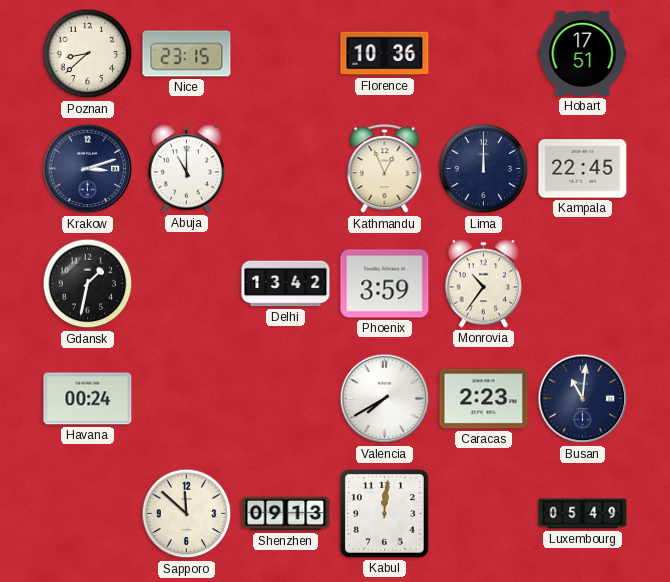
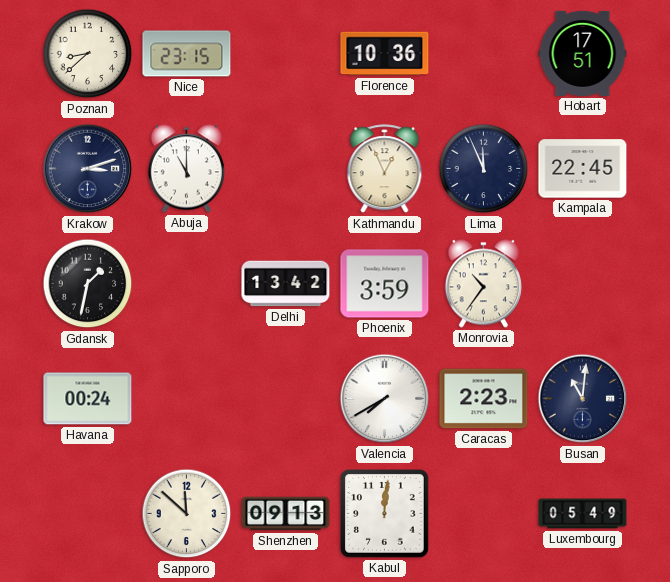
Lima: 12:00 -> 11:56
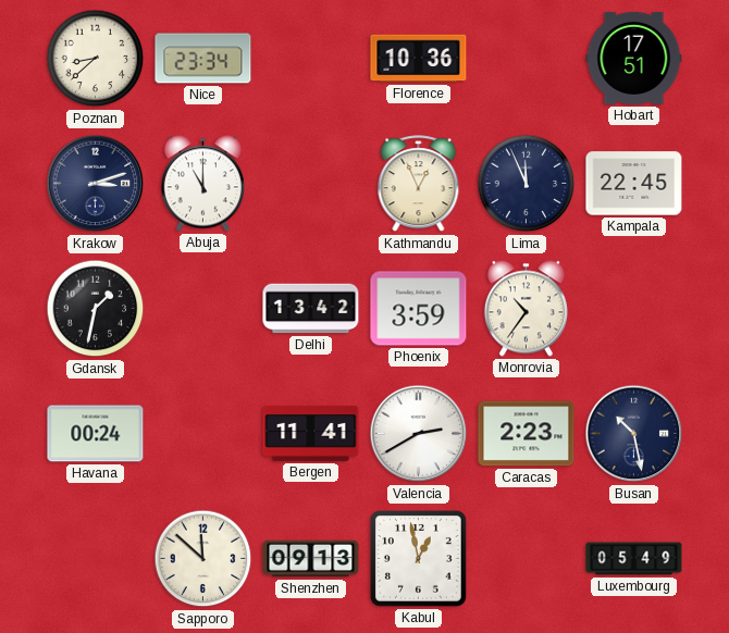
Nice: 23:15 -> 23:34
Bergen: none -> 11:41
Valencia: 7:40 -> 2:40
Busan: 11:01 -> 10:28
Kabul: 12:01 -> 12:58
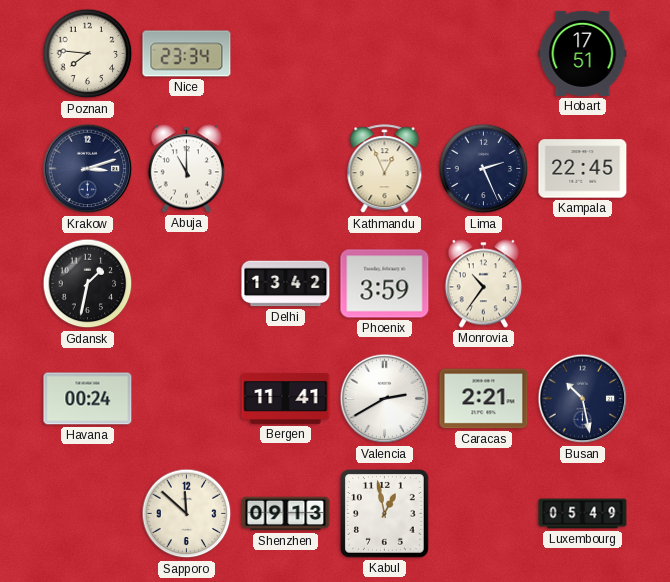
Poznan: 8:38 -> 7:46
Florence: 10:36 -> none
Lima: 11:56 -> 2:26
Caracas: 2:23 -> 2:21
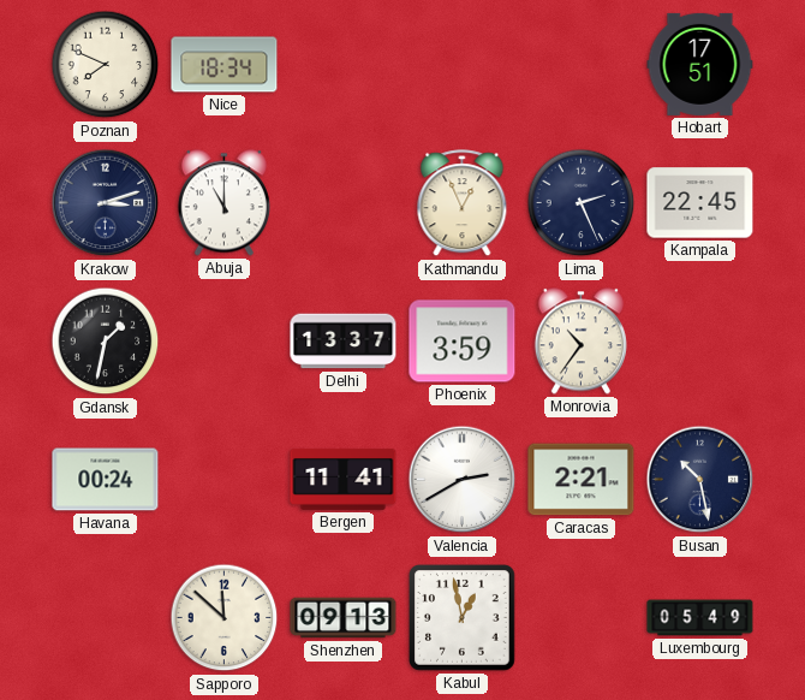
Poznan: 7:46 -> 7:49
Nice: 23:34 -> 18:34
Delhi: 13:42 -> 13:37
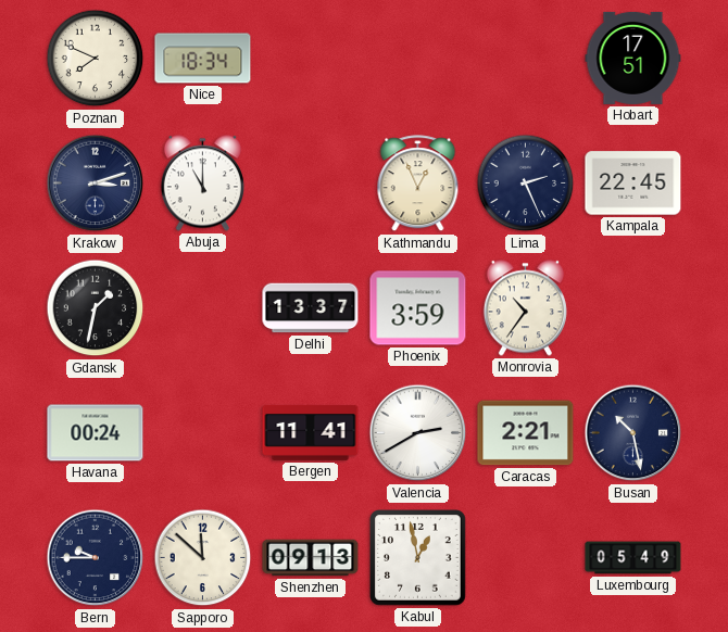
Bern: none -> 9:45
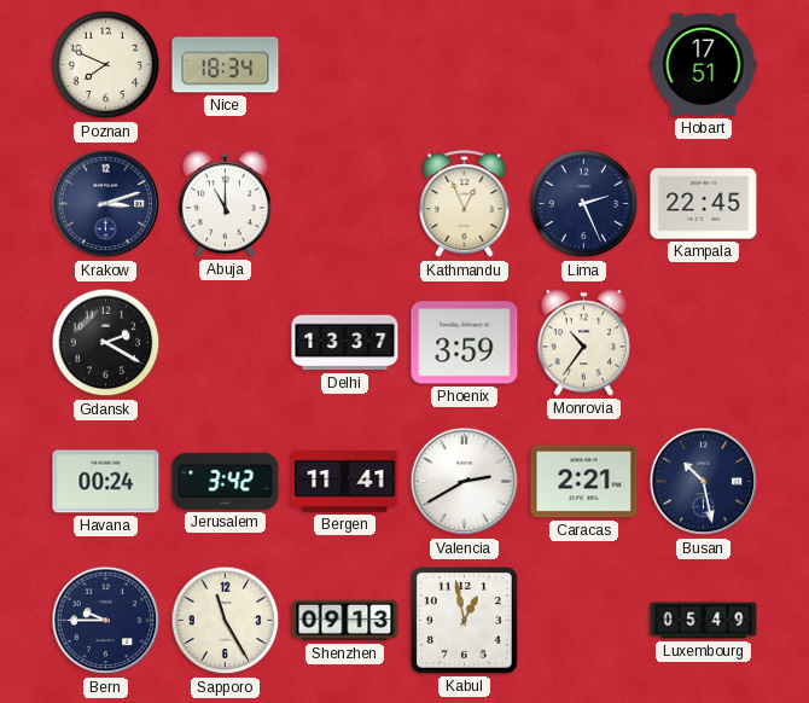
Gdansk: 1:32 -> 2:20
Jerusalem: none -> 3:42
Sapporo: 11:52 -> 11:25
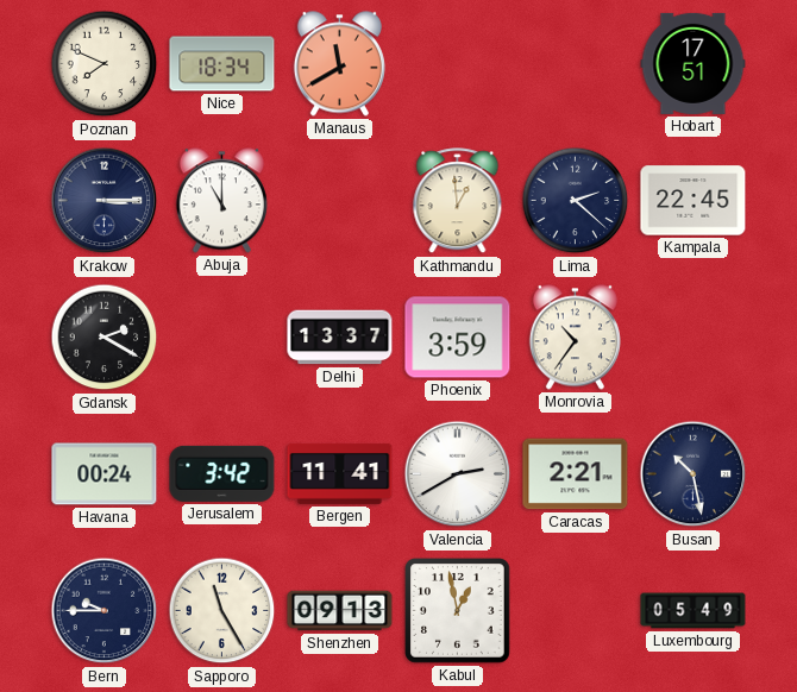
Manaus: none -> 11:40
Krakow: 3:12 -> 3:15
Kathmandu: 12:56 -> 12:59
Lima: 2:26 -> 2:22
